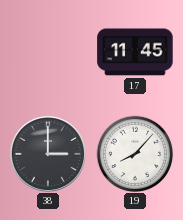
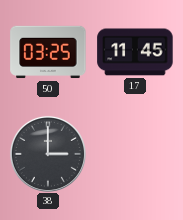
50: none -> 03:25
19: 8:07 -> none
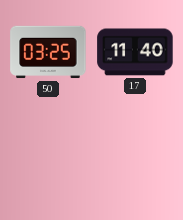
17: 11:45 -> 11:40
38: 3:00 -> none
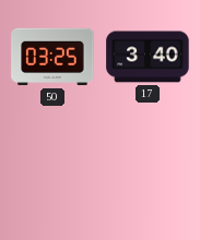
17: 11:40 -> 3:40
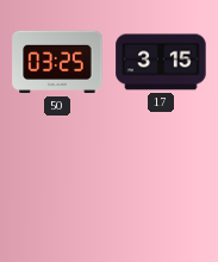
17: 3:40 -> 3:15
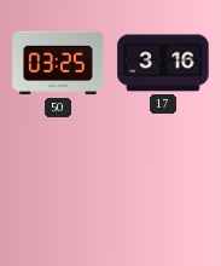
17: 3:15 -> 3:16
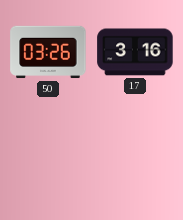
50: 03:25 -> 03:26
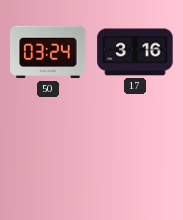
50: 03:26 -> 03:24
